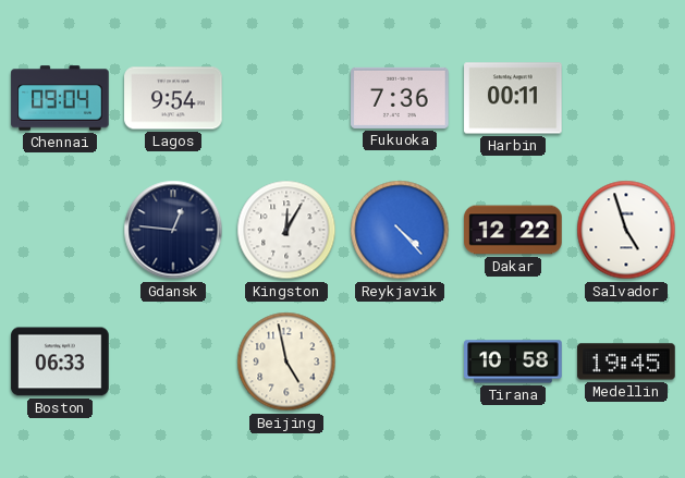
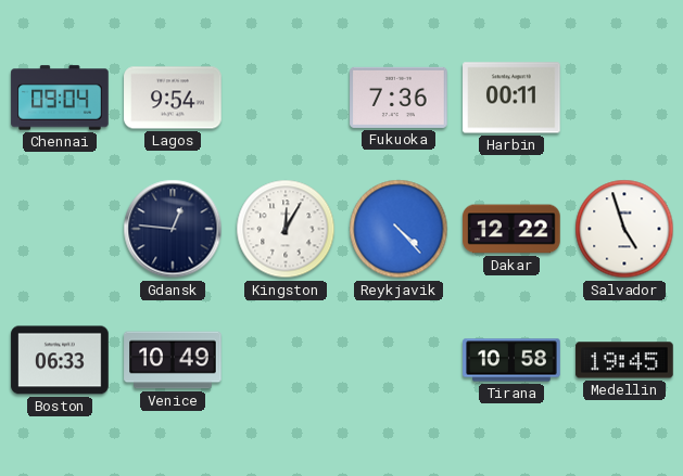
Venice: none -> 10:49
Beijing: 4:58 -> none
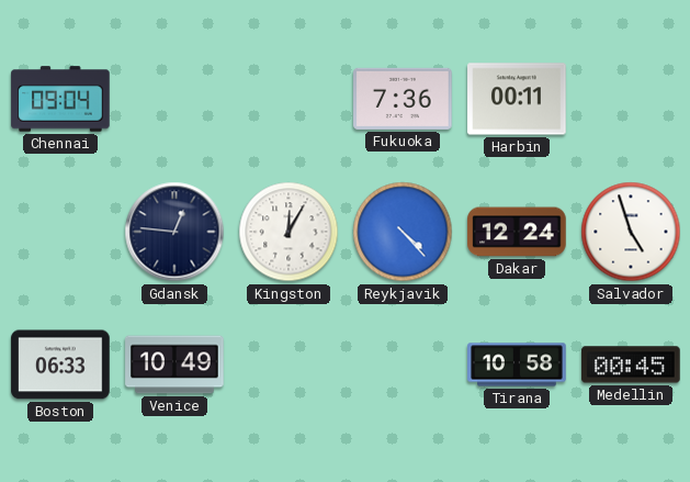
Lagos: 9:54 -> none
Dakar: 12:22 -> 12:24
Medellin: 19:45 -> 00:45
